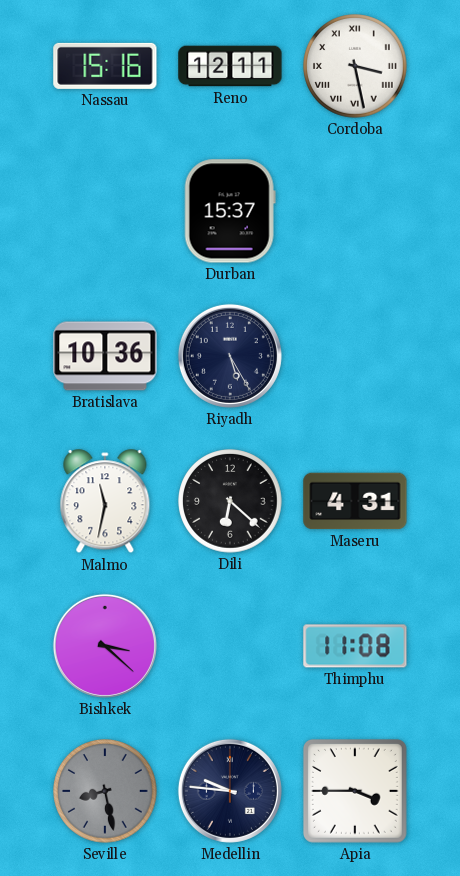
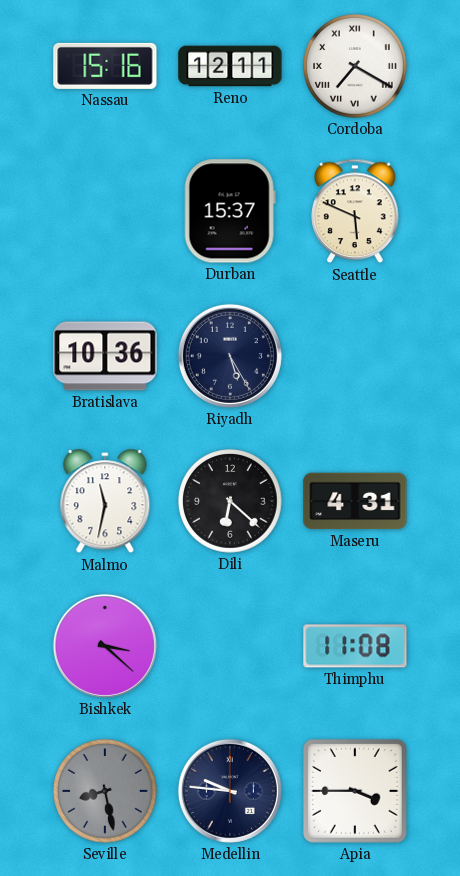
Cordoba: 3:28 -> 7:20
Seattle: none -> 5:49
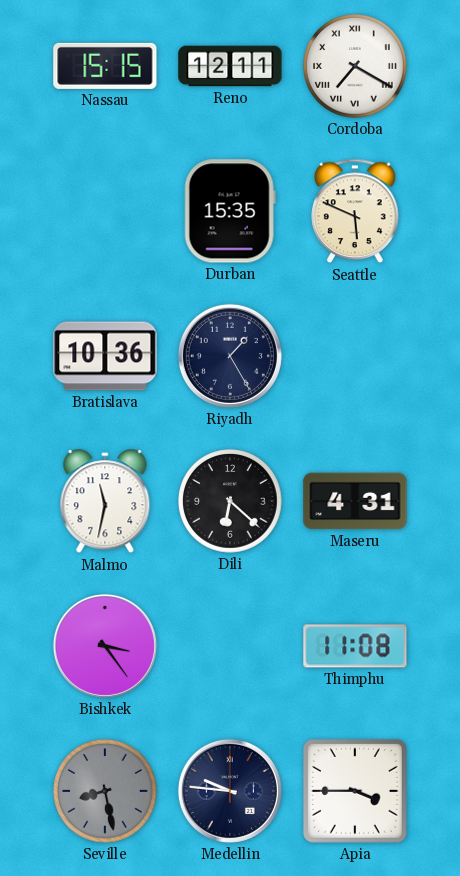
Nassau: 15:16 -> 15:15
Durban: 15:37 -> 15:35
Riyadh: 5:25 -> 1:25
Bishkek: 3:22 -> 3:24
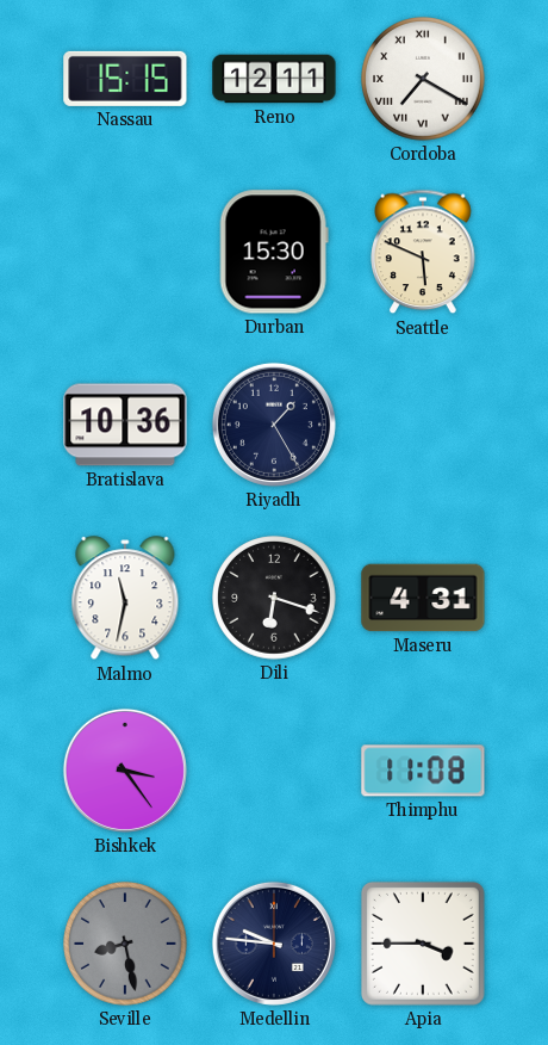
Durban: 15:35 -> 15:30
Dili: 6:22 -> 6:18
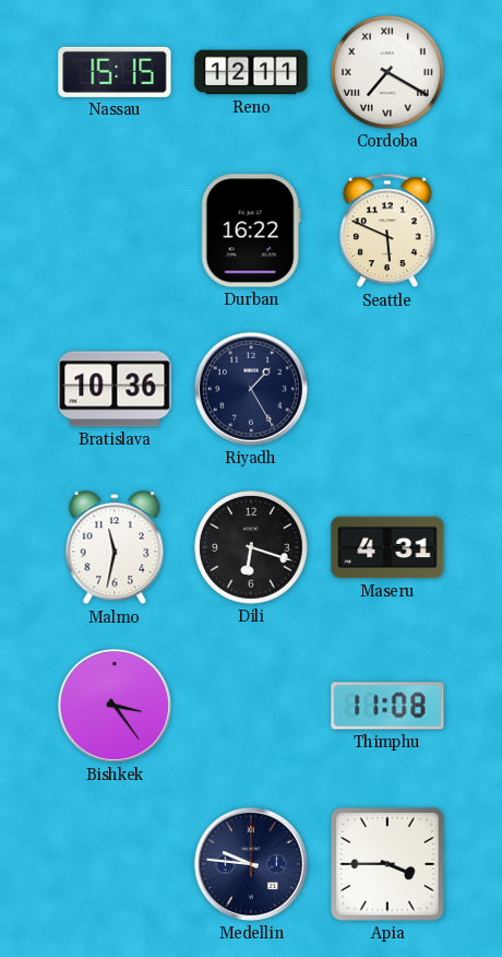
Durban: 15:30 -> 16:22
Seville: 8:28 -> none
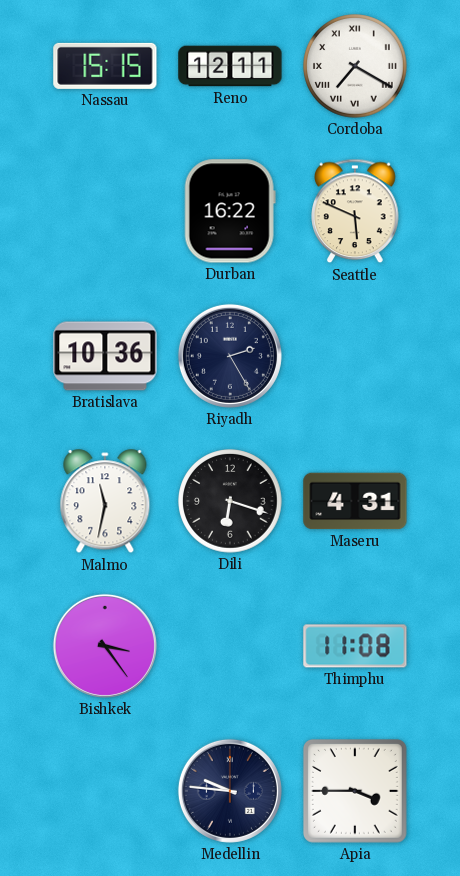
Riyadh: 1:25 -> 2:25
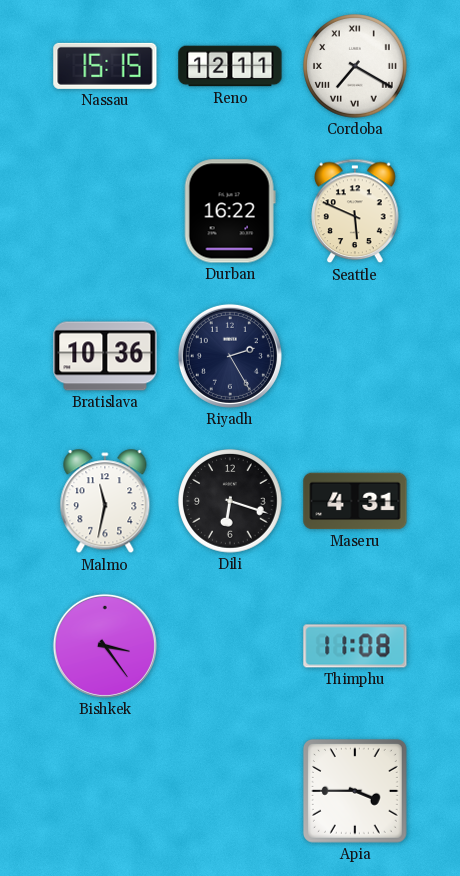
Medellin: 9:46 -> none
